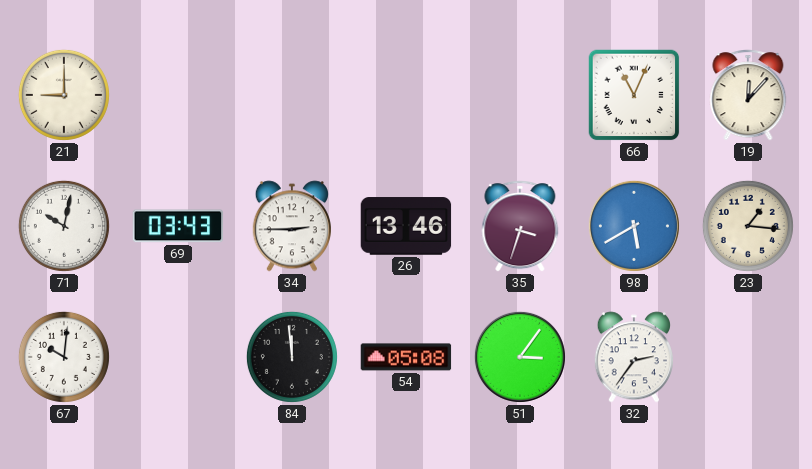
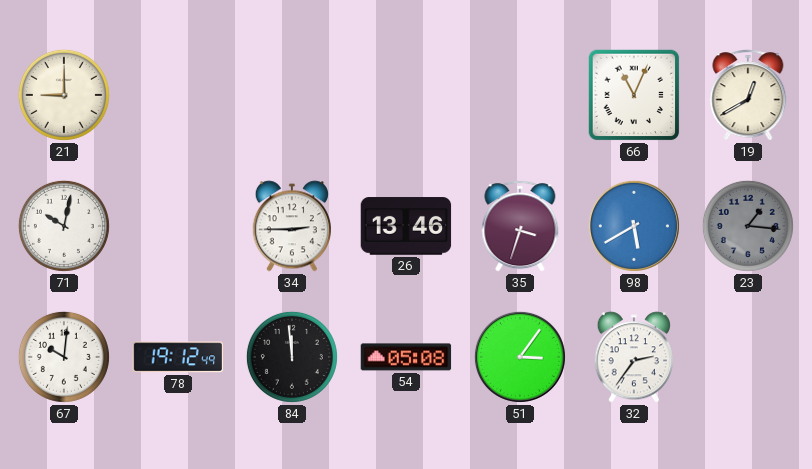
19: 12:07 -> 12:40
69: 03:43 -> none
23 dial: cream -> grey
78: none -> 19:12
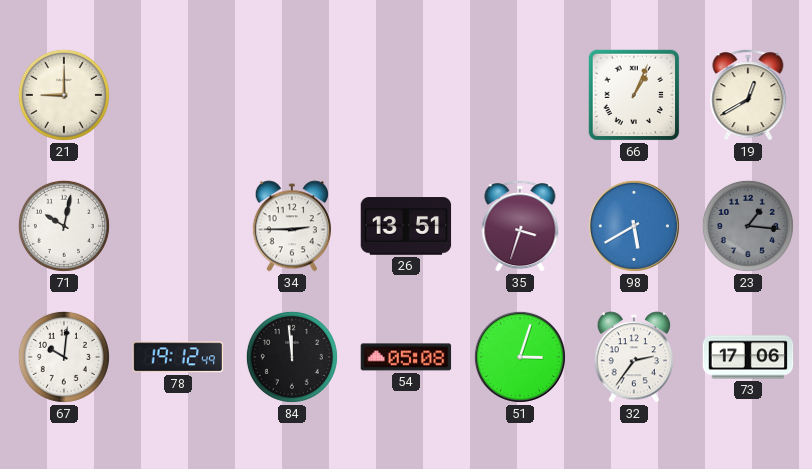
66: 11:04 -> 1:04
26: 13:46 -> 13:51
51: 3:06 -> 3:03
73: none -> 17:06
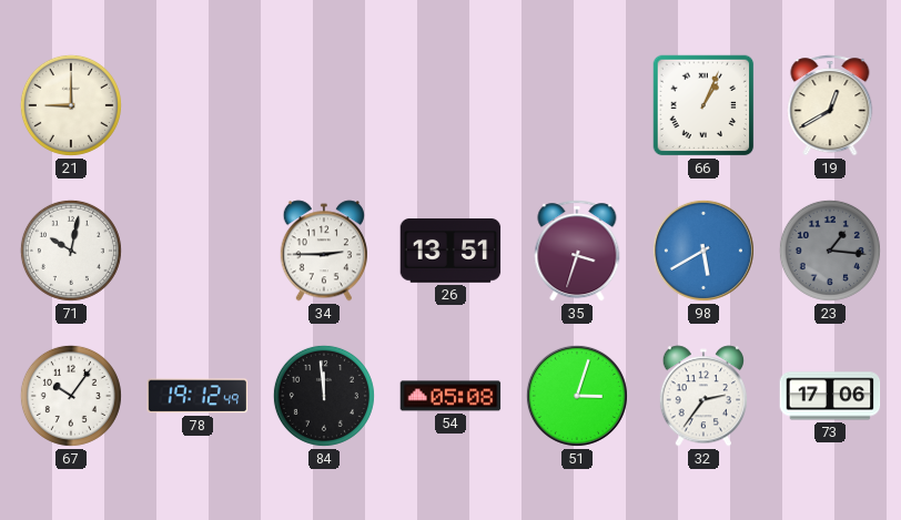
67: 10:01 -> 10:06
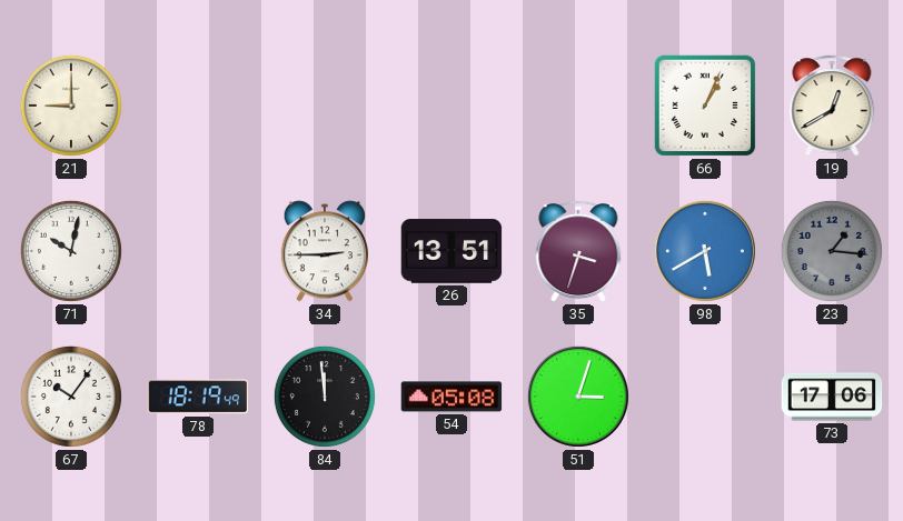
78: 19:12 -> 18:19
32: 2:36 -> none
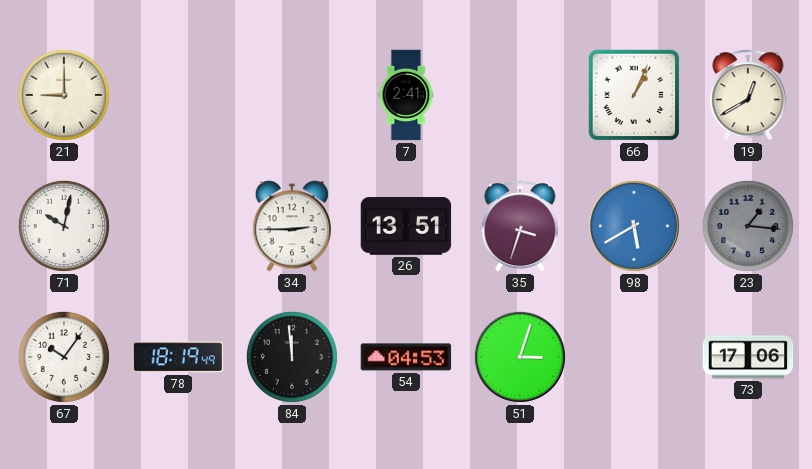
7: none -> 2:41
54: 05:08 -> 04:53
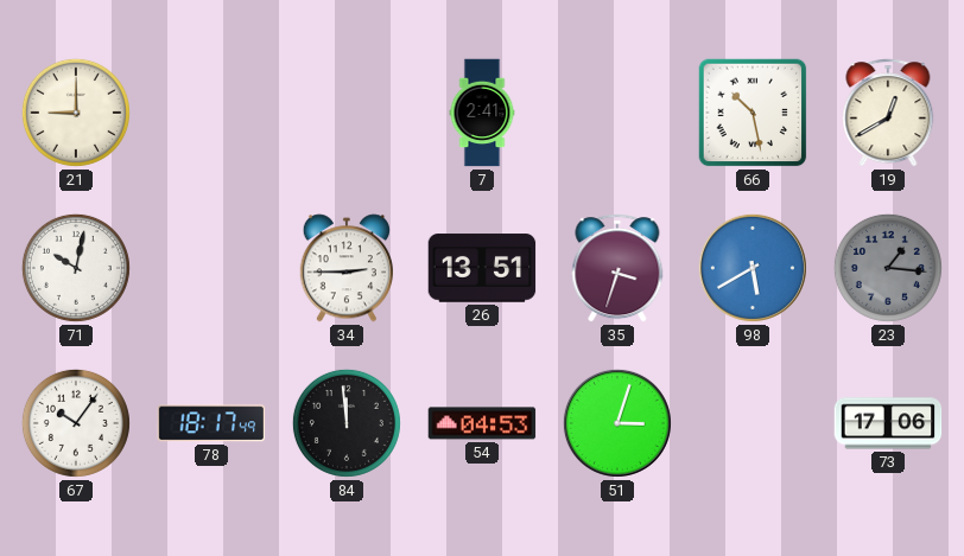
66: 1:04 -> 10:28
78: 18:19 -> 18:17
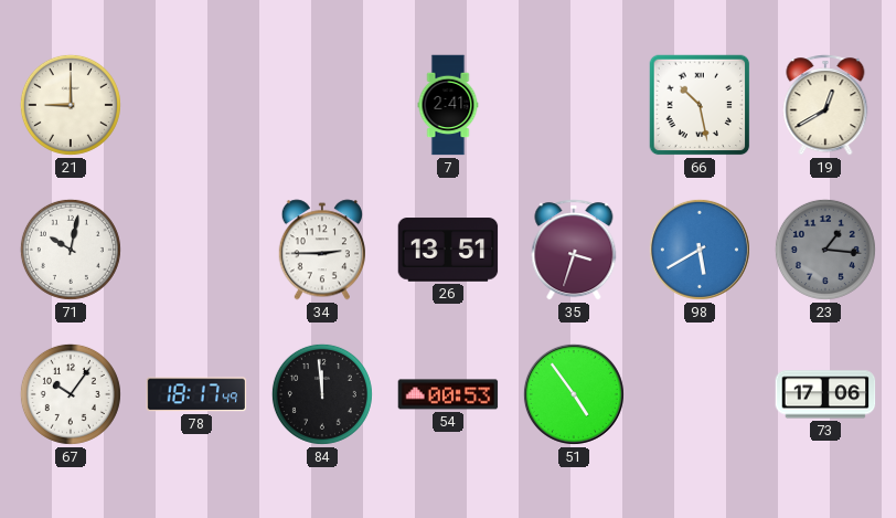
54: 04:53 -> 00:53
51: 3:03 -> 4:54
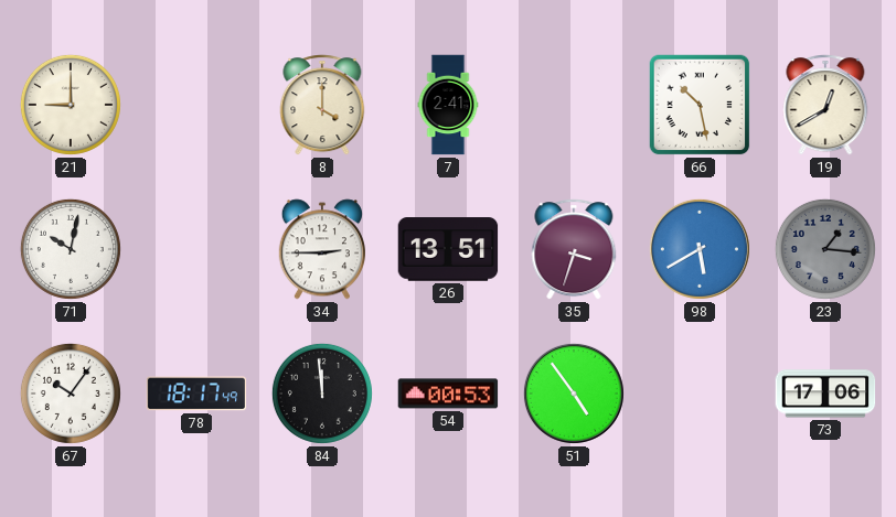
8: none -> 4:00
